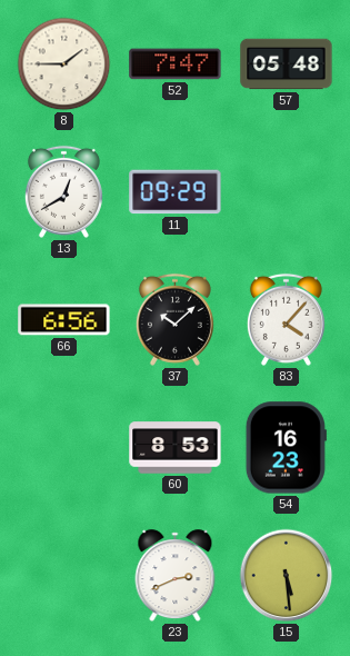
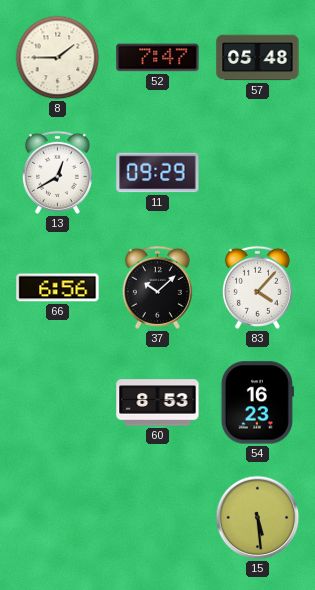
23: 2:41 -> none
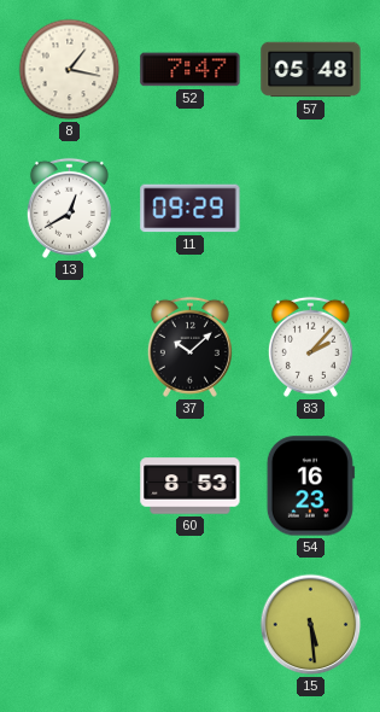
8: 1:45 -> 1:17
66: 6:56 -> none
83: 4:07 -> 2:07
